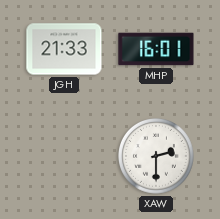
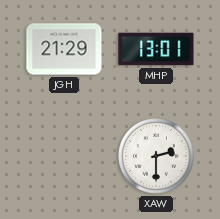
JGH: 21:33 -> 21:29
MHP: 16:01 -> 13:01
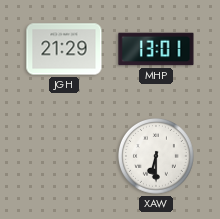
XAW: 2:30 -> 6:30
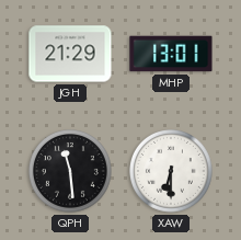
QPH: none -> 11:29
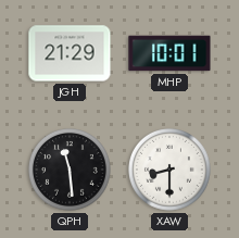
MHP: 13:01 -> 10:01
XAW: 6:30 -> 8:30
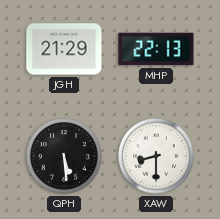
MHP: 10:01 -> 22:13
QPH: 11:29 -> 5:29
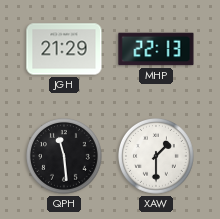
QPH: 5:29 -> 11:29
XAW: 8:30 -> 1:30
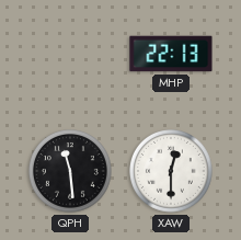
JGH: 21:29 -> none
XAW: 1:30 -> 12:30
